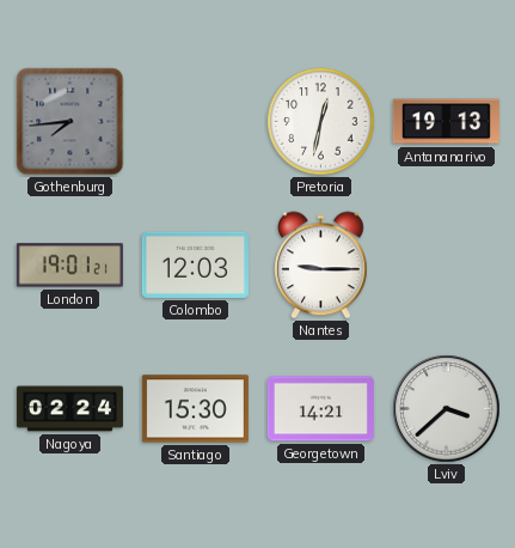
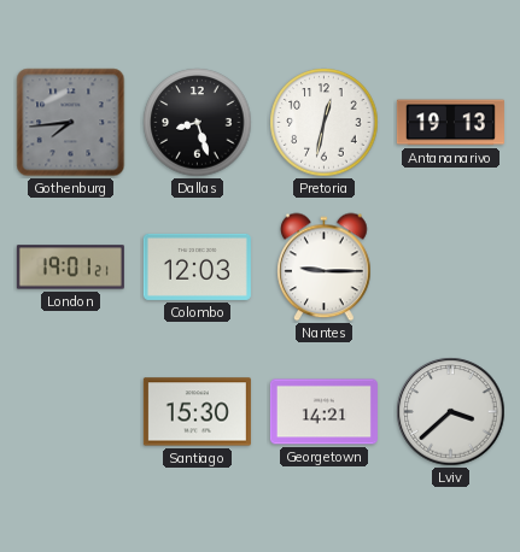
Dallas: none -> 8:27
Nagoya: 02:24 -> none
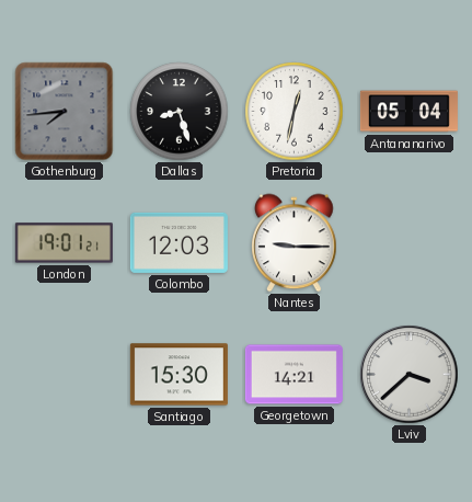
Antananarivo: 19:13 -> 05:04
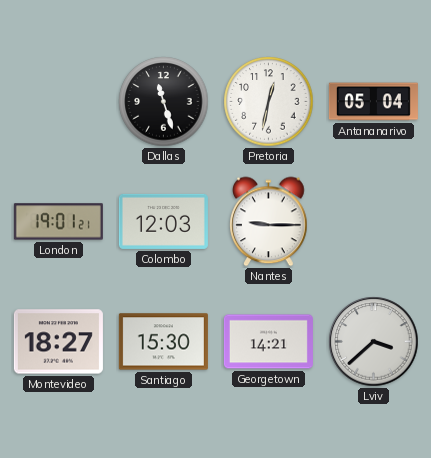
Gothenburg: 7:44 -> none
Dallas: 8:27 -> 11:27
Montevideo: none -> 18:27
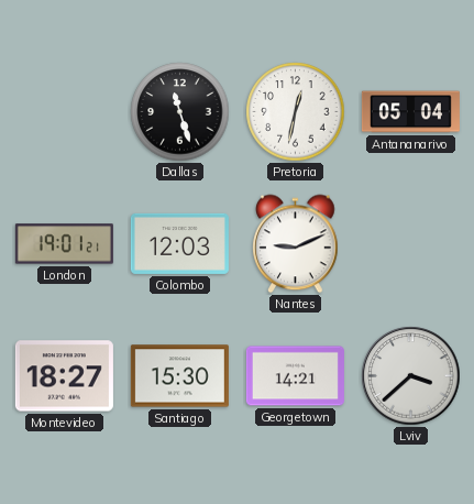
Nantes: 9:15 -> 9:11
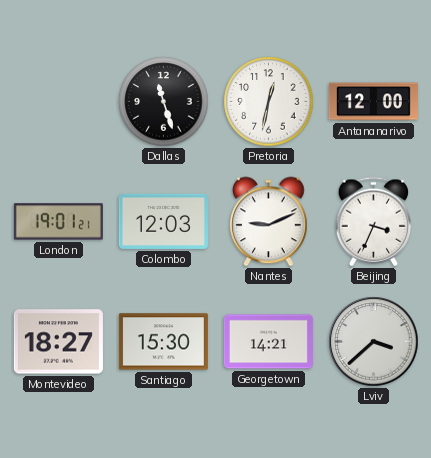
Antananarivo: 05:04 -> 12:00
Beijing: none -> 3:34
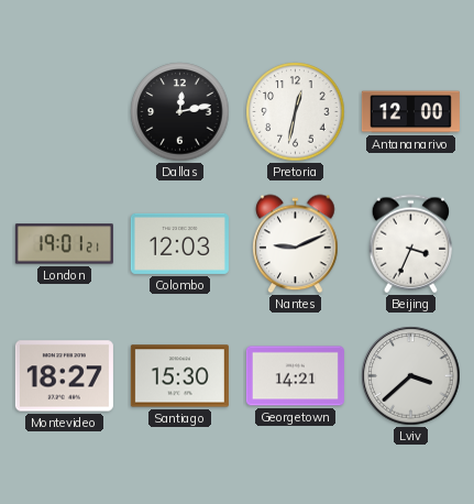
Dallas: 11:27 -> 12:13
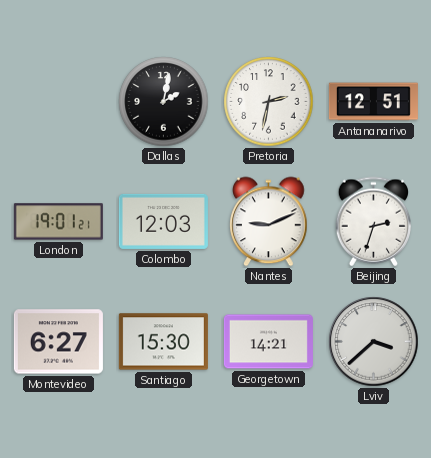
Dallas: 12:13 -> 2:02
Pretoria: 12:32 -> 2:32
Antananarivo: 12:00 -> 12:51
Beijing: 3:34 -> 2:33
Montevideo: 18:27 -> 6:27
